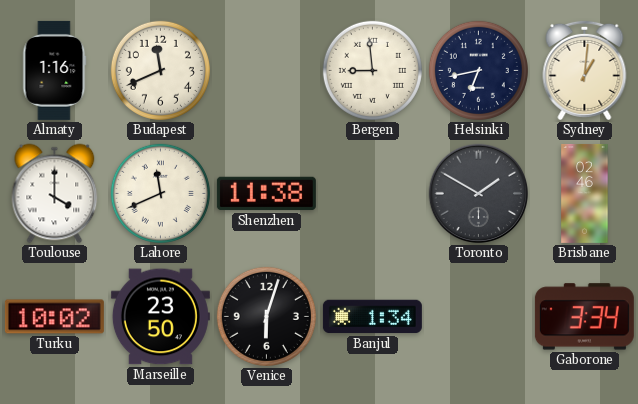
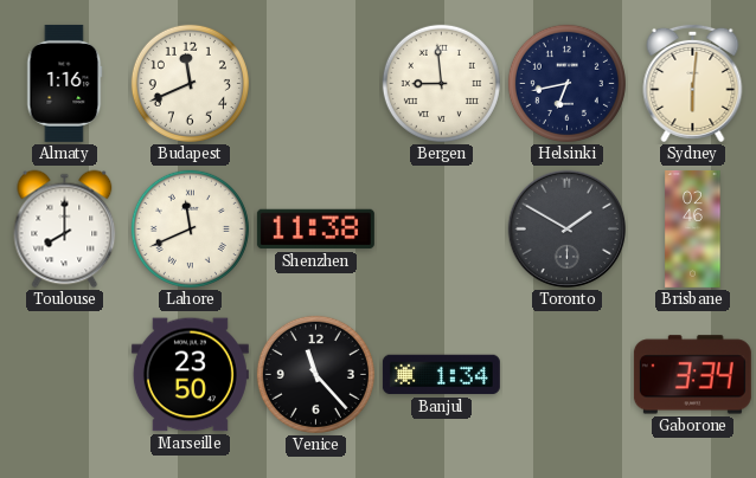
Sydney: 1:01 -> 6:01
Toulouse: 4:00 -> 8:00
Turku: 10:02 -> none
Venice: 6:03 -> 11:23
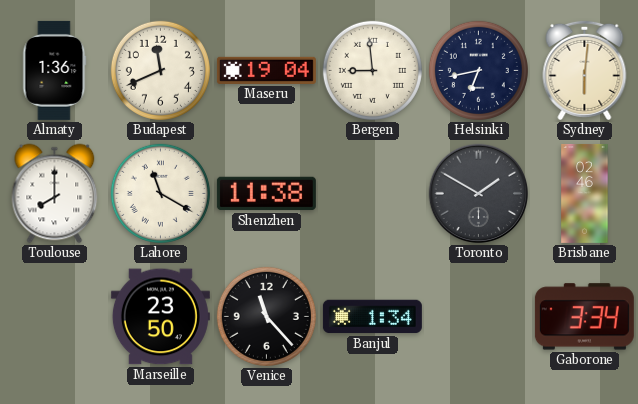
Almaty: 1:16 -> 1:36
Maseru: none -> 19:04
Lahore: 11:41 -> 11:20
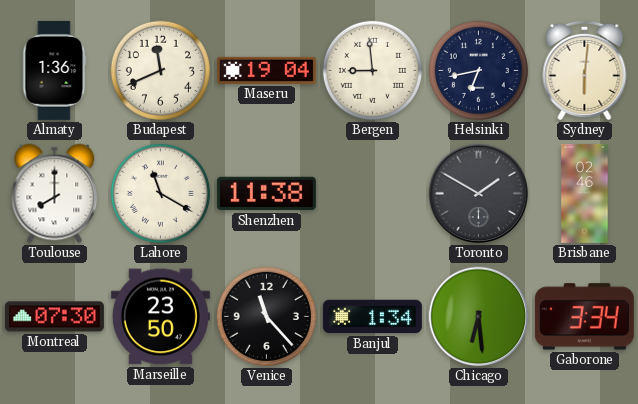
Montreal: none -> 07:30
Chicago: none -> 6:29
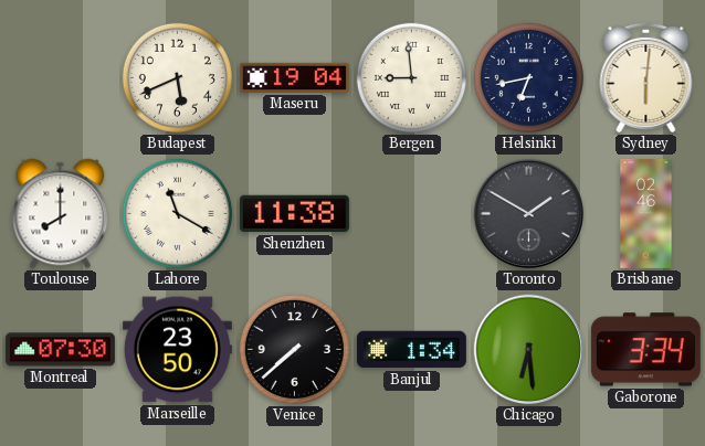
Almaty: 1:36 -> none
Budapest: 11:41 -> 5:41
Venice: 11:23 -> 7:38
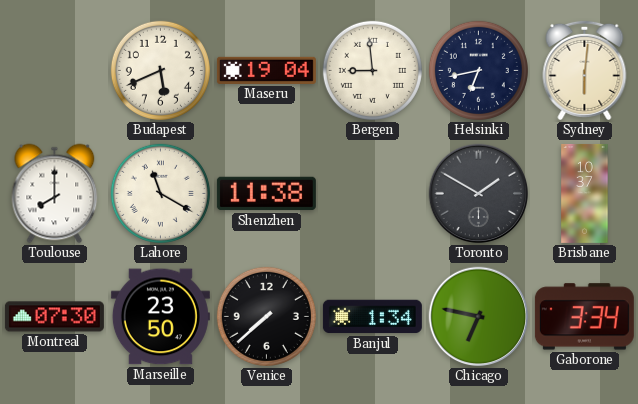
Brisbane: 02:46 -> 10:37
Chicago: 6:29 -> 6:47
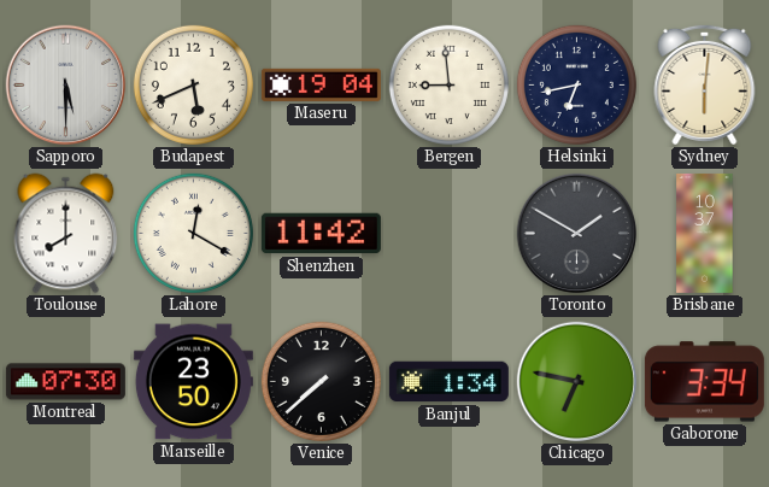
Sapporo: none -> 5:30
Lahore: 11:20 -> 12:20
Shenzhen: 11:38 -> 11:42
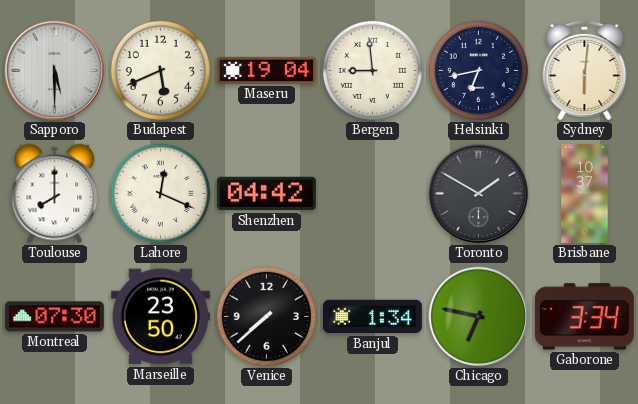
Lahore: 12:20 -> 12:19
Shenzhen: 11:42 -> 04:42
